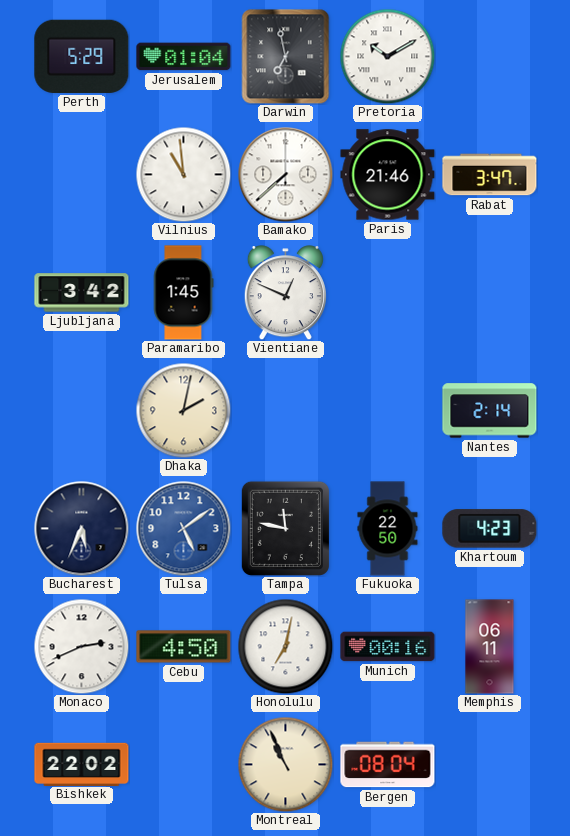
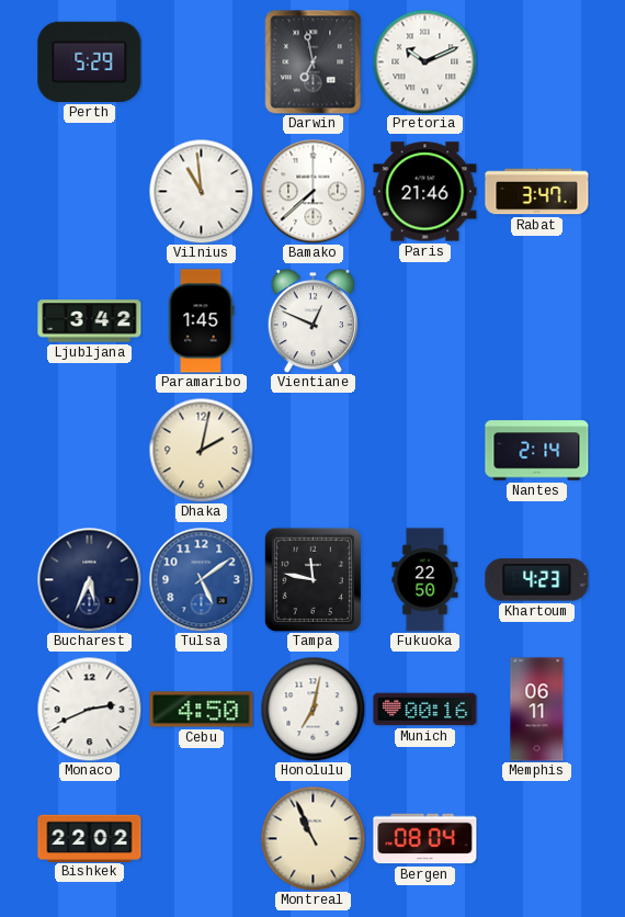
Jerusalem: 01:04 -> none
Pretoria: 10:10 -> 10:11
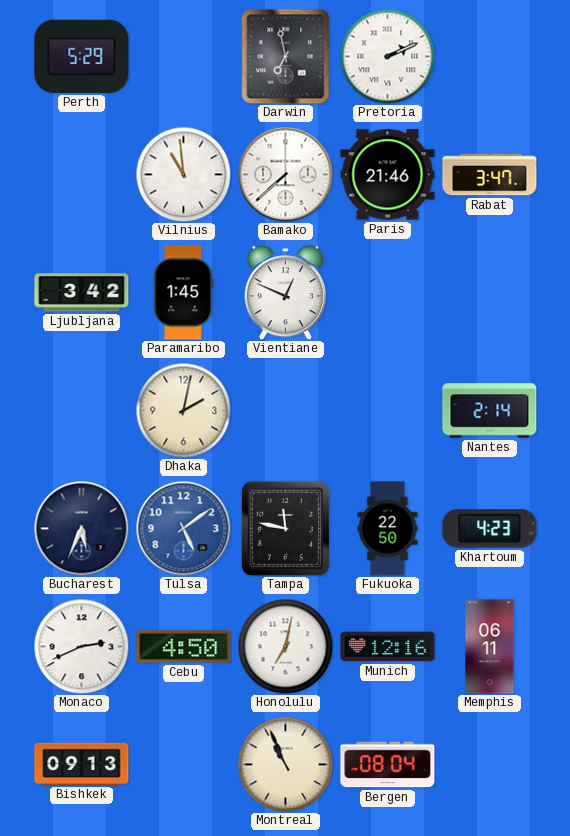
Pretoria: 10:11 -> 2:11
Munich: 00:16 -> 12:16
Bishkek: 22:02 -> 09:13
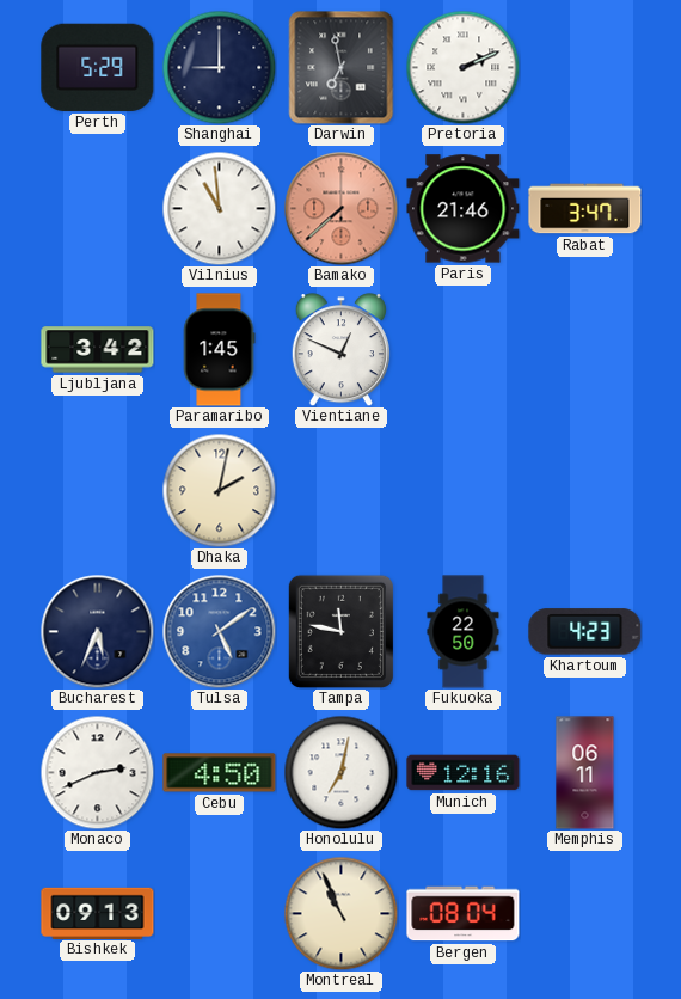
Shanghai: none -> 9:00
Bamako dial: white -> salmon
Nantes: 2:14 -> none
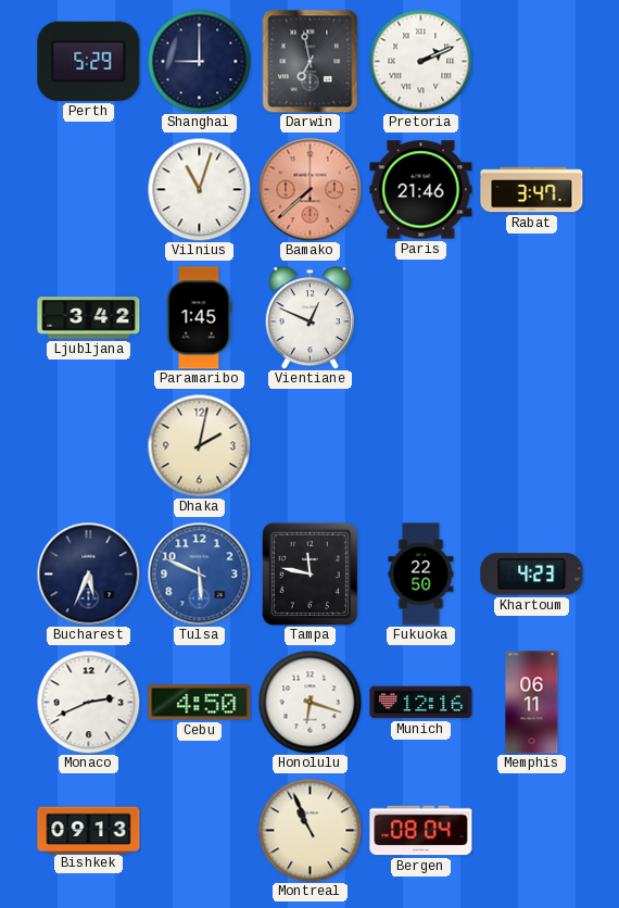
Vilnius: 10:59 -> 11:03
Tulsa: 5:09 -> 5:49
Honolulu: 7:02 -> 6:18
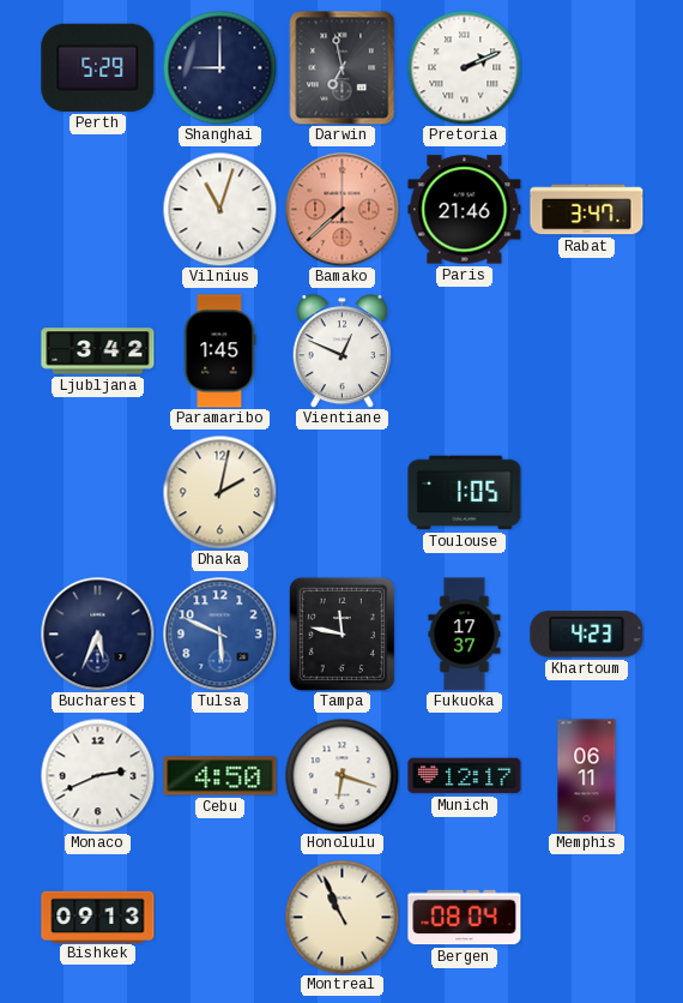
Toulouse: none -> 1:05
Fukuoka: 22:50 -> 17:37
Munich: 12:16 -> 12:17
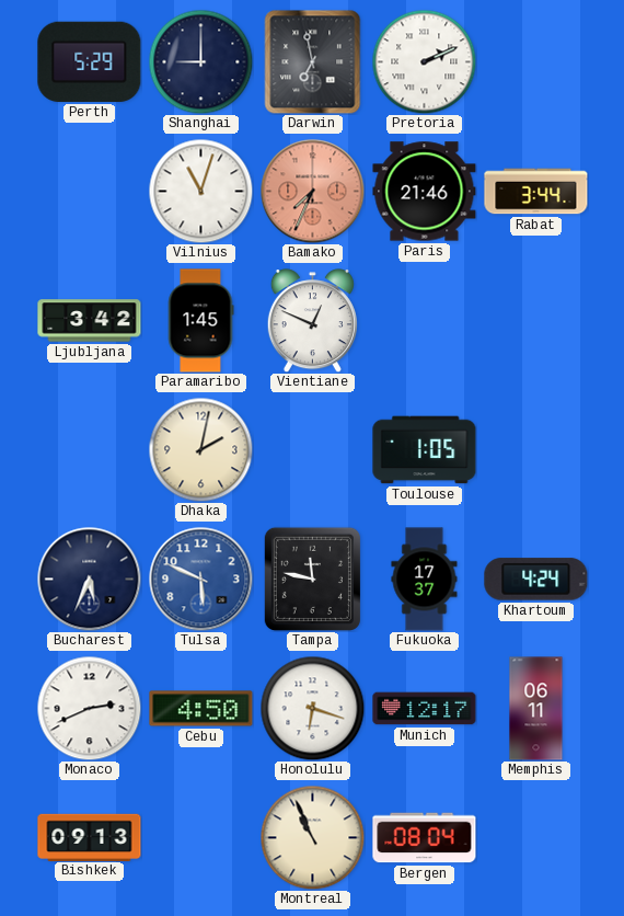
Bamako: 7:38 -> 7:34
Rabat: 3:47 -> 3:44
Khartoum: 4:23 -> 4:24
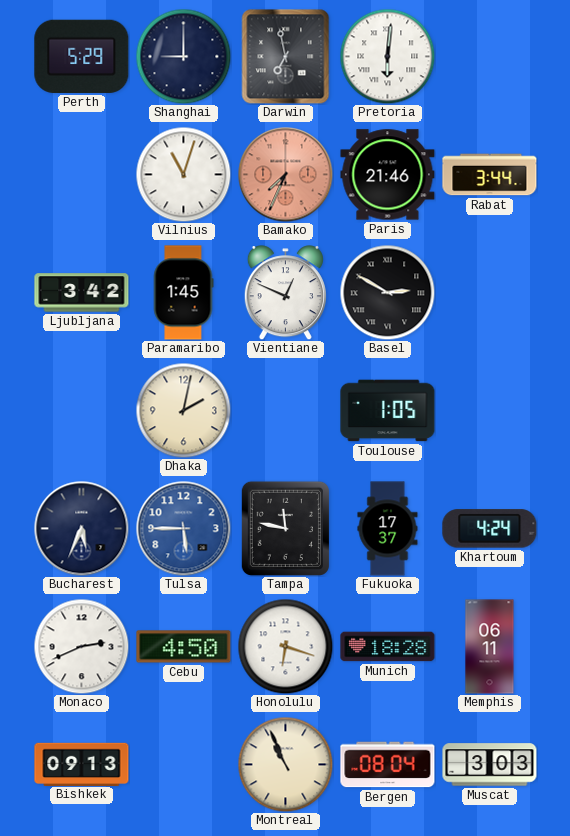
Pretoria: 2:11 -> 6:01
Basel: none -> 2:50
Tulsa: 5:49 -> 5:45
Munich: 12:17 -> 18:28
Muscat: none -> 3:03
